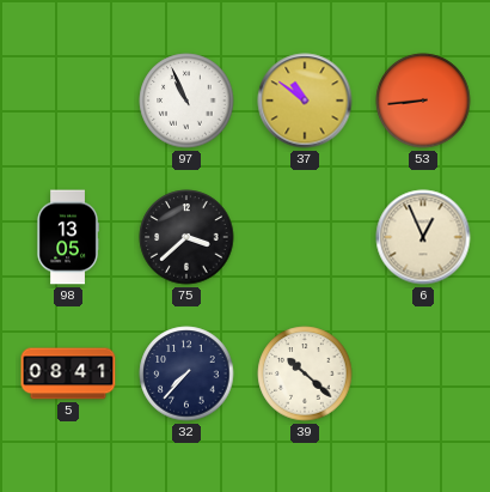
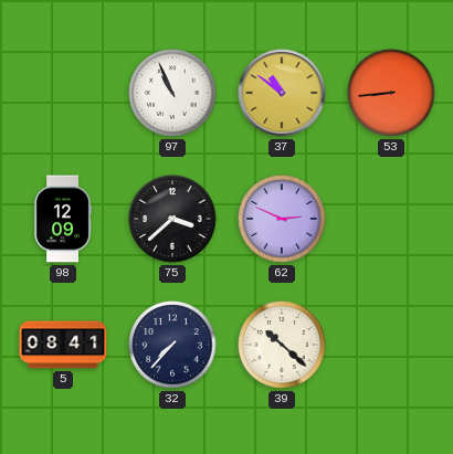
98: 13:05 -> 12:09
62: none -> 2:49
6: 12:56 -> none
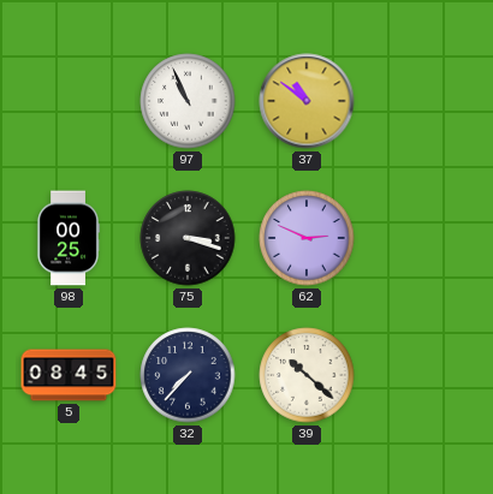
53: 8:44 -> none
98: 12:09 -> 00:25
75: 3:38 -> 3:18
5: 08:41 -> 08:45
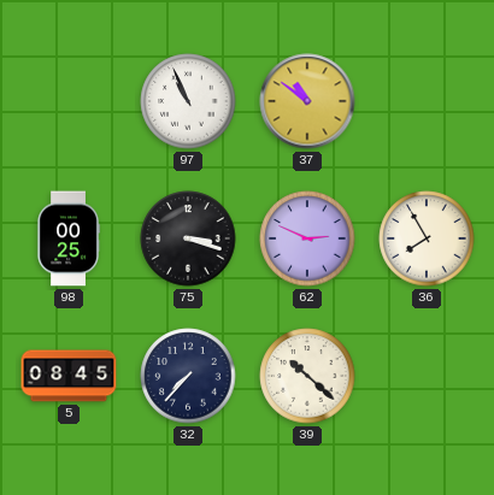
36: none -> 7:55
